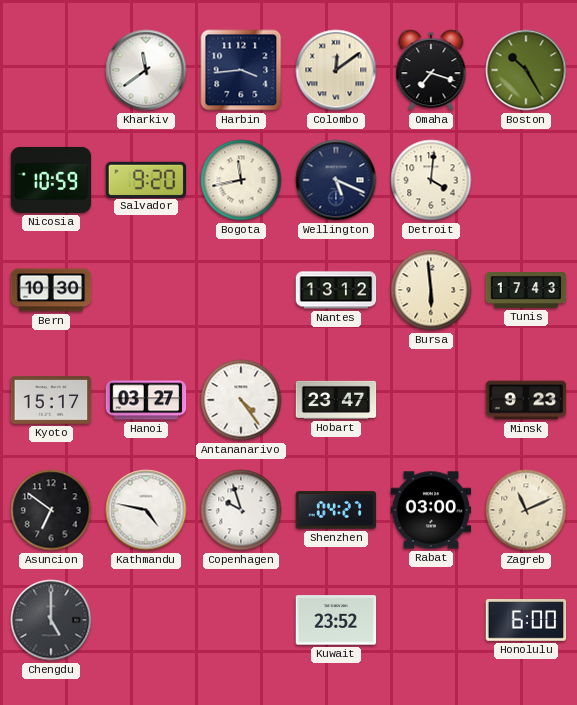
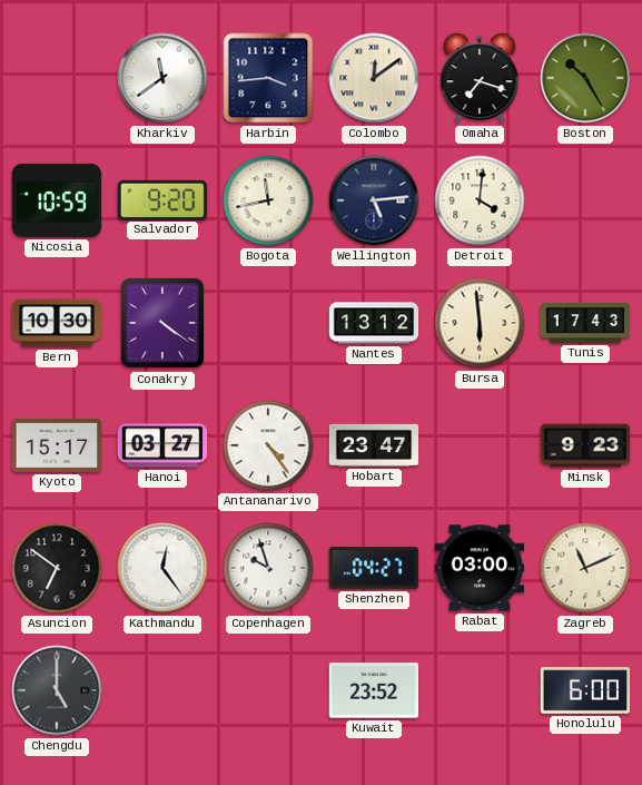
Wellington: 5:19 -> 5:14
Conakry: none -> 4:21
Kathmandu: 4:47 -> 12:24
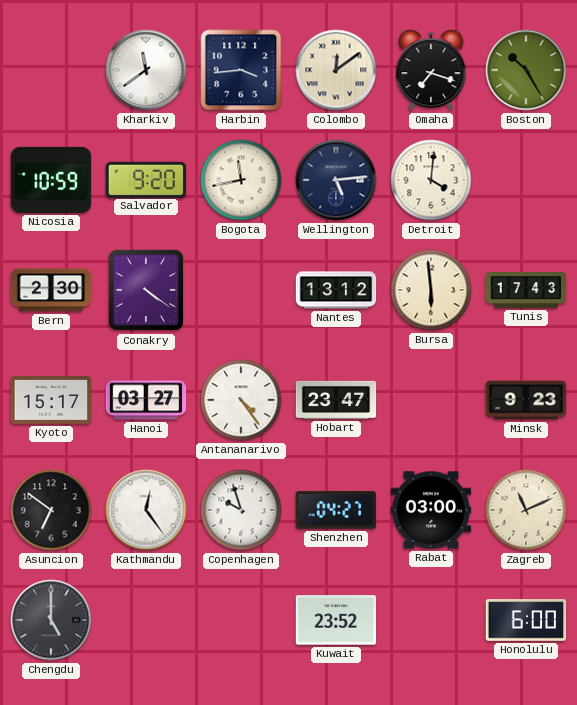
Bern: 10:30 -> 2:30
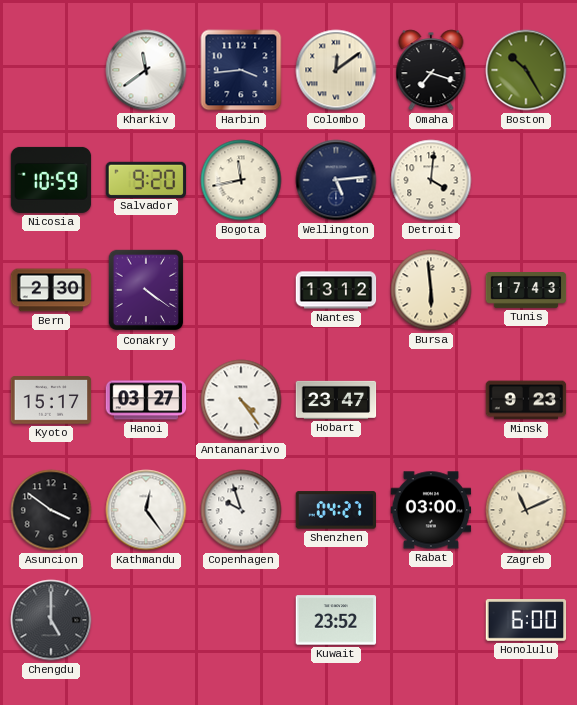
Asuncion: 6:51 -> 3:51
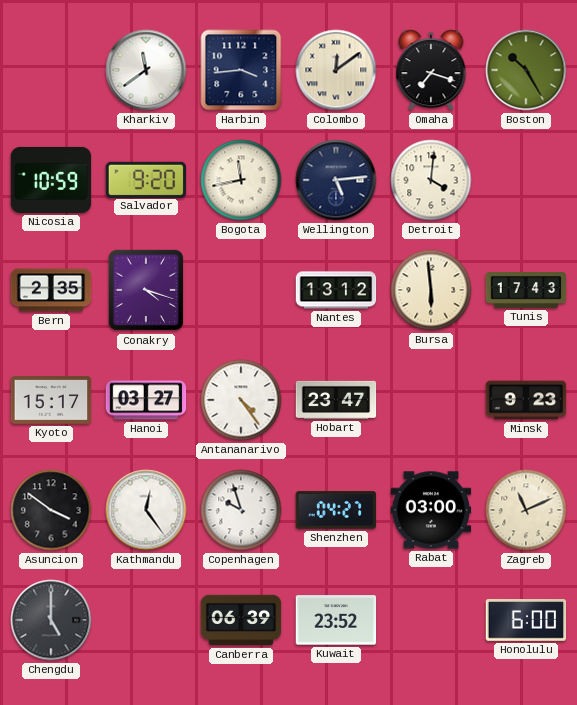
Bern: 2:30 -> 2:35
Conakry: 4:21 -> 4:18
Canberra: none -> 06:39
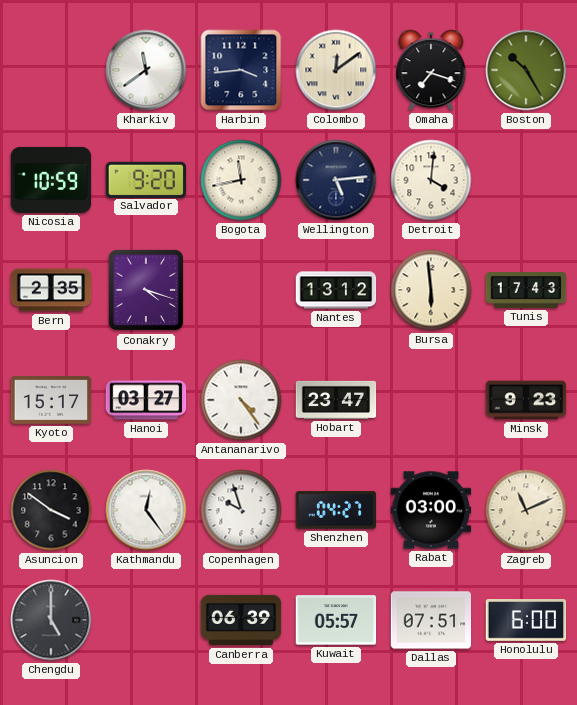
Kuwait: 23:52 -> 05:57
Dallas: none -> 07:51
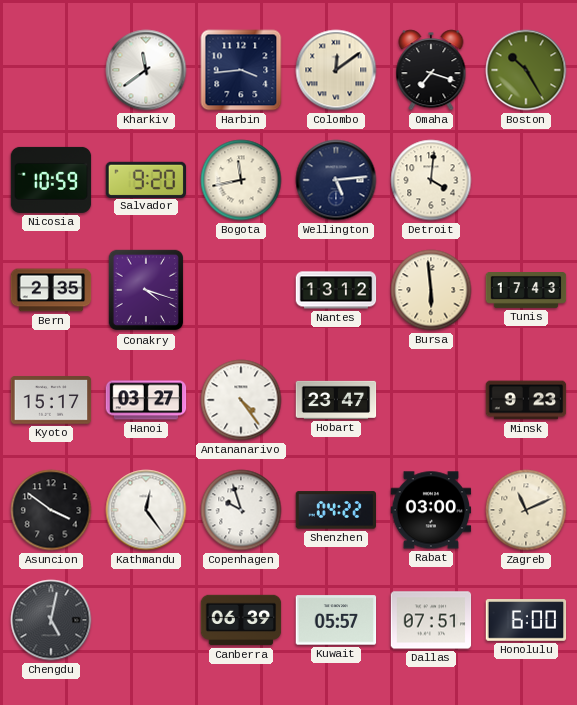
Shenzhen: 04:27 -> 04:22
Chengdu: 5:00 -> 5:02
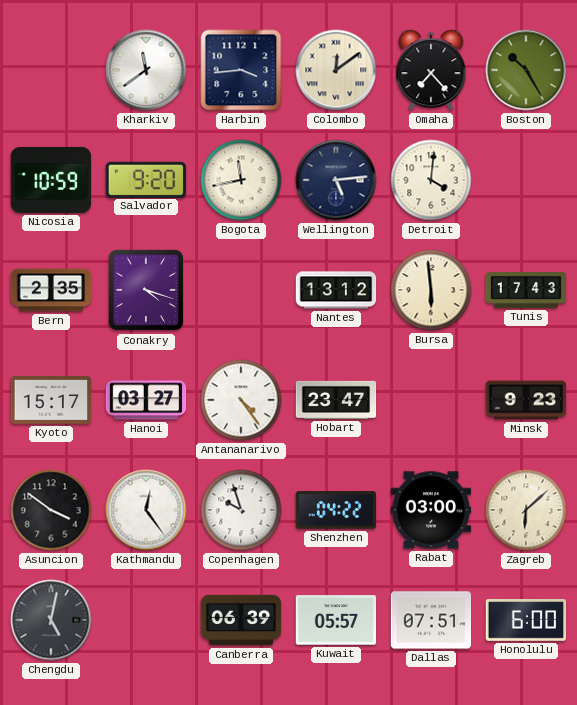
Omaha: 7:18 -> 7:23
Zagreb: 11:11 -> 6:08
